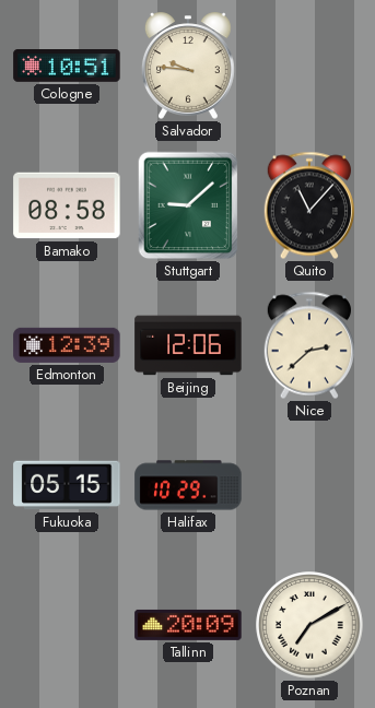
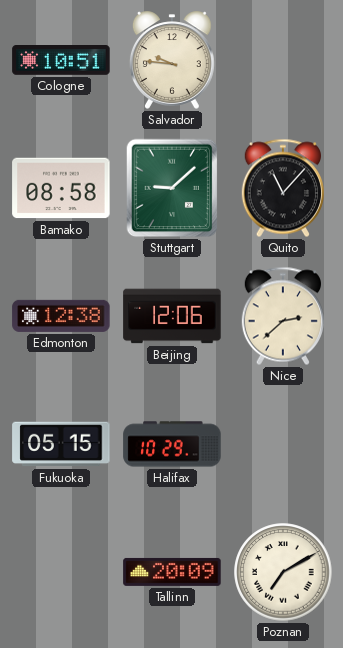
Edmonton: 12:39 -> 12:38
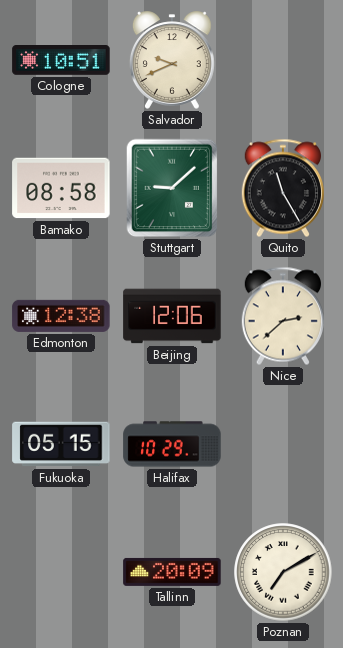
Salvador: 9:46 -> 9:41
Quito: 11:07 -> 11:25
